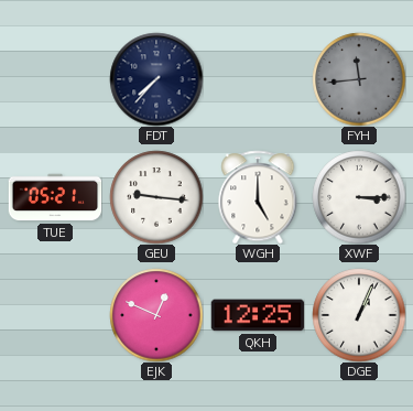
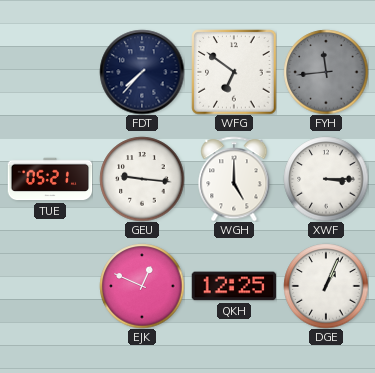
WFG: none -> 6:51
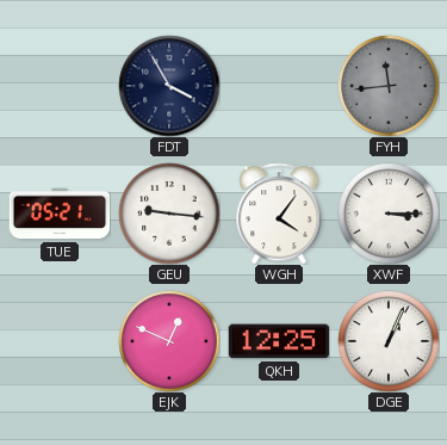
FDT: 7:37 -> 3:55
WFG: 6:51 -> none
WGH: 5:00 -> 4:06
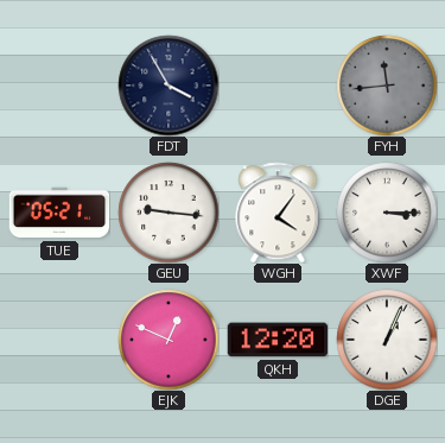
QKH: 12:25 -> 12:20
